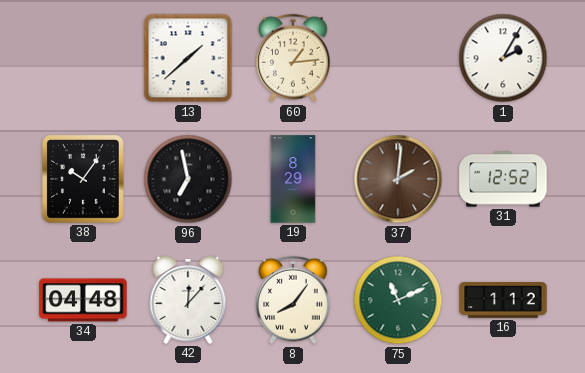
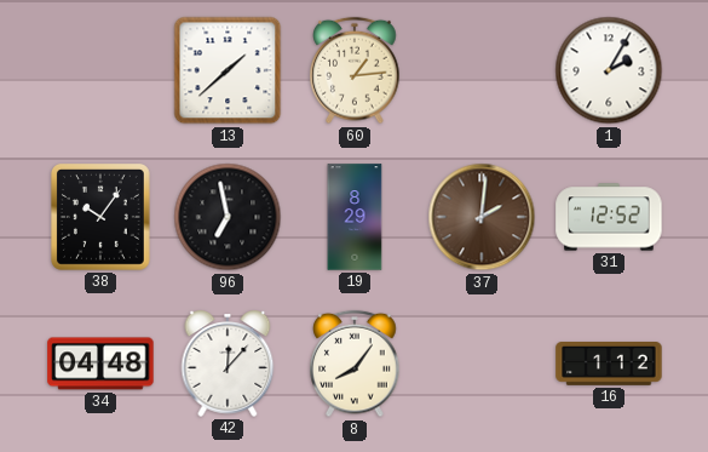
75: 11:11 -> none
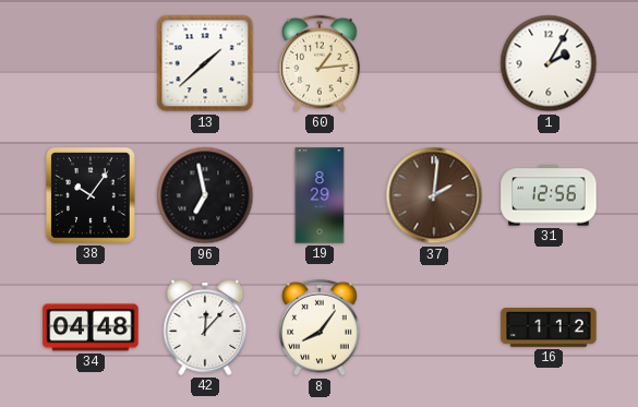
31: 12:52 -> 12:56
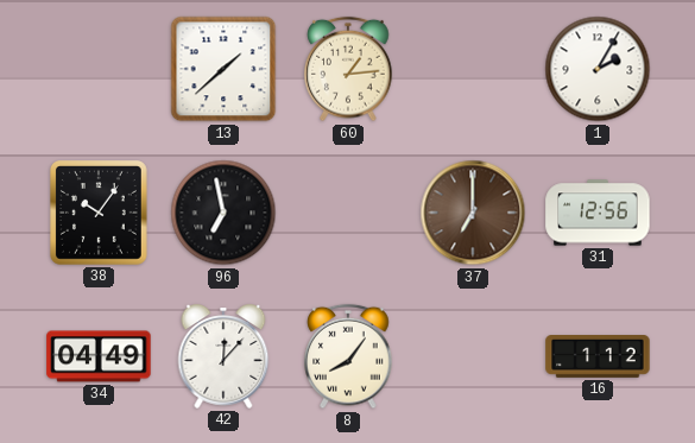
19: 8:29 -> none
37: 2:01 -> 7:00
34: 04:48 -> 04:49
